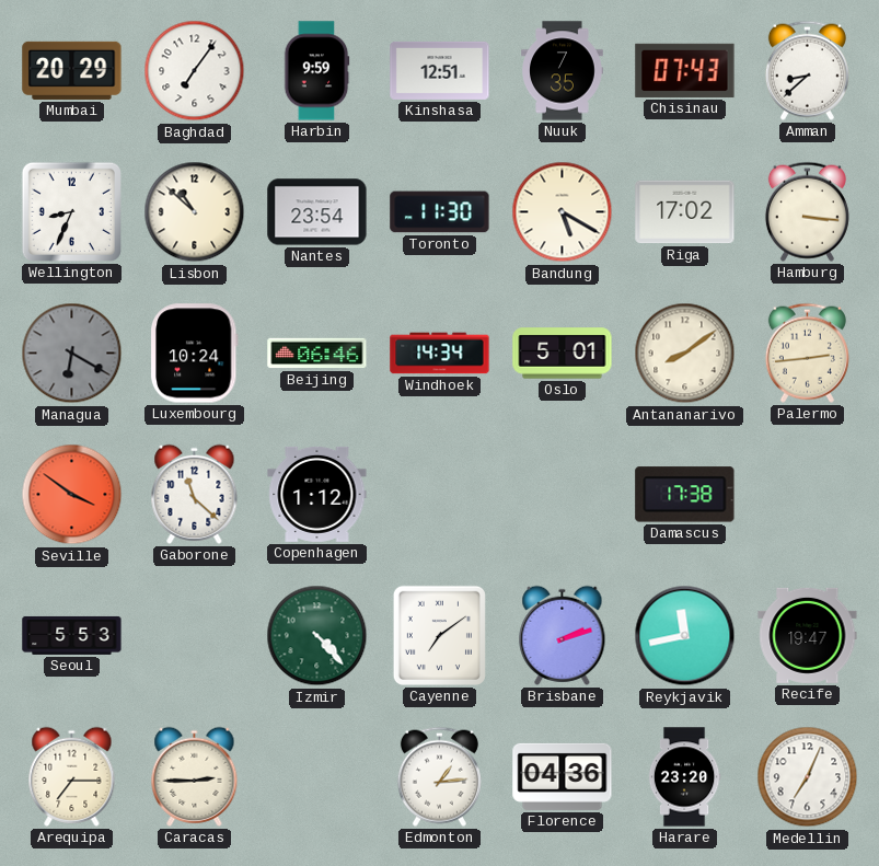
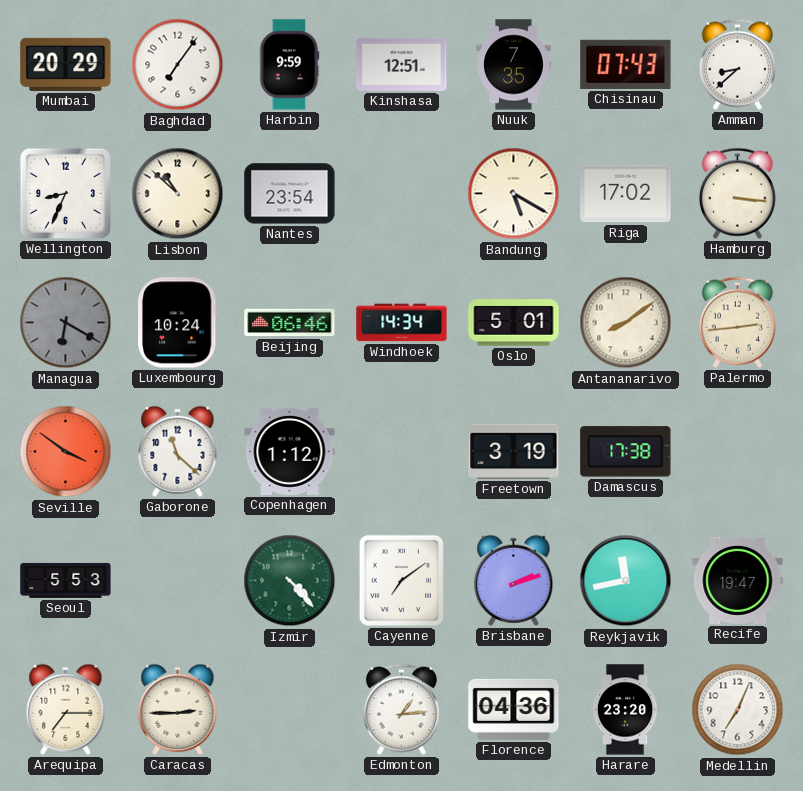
Toronto: 11:30 -> none
Freetown: none -> 3:19
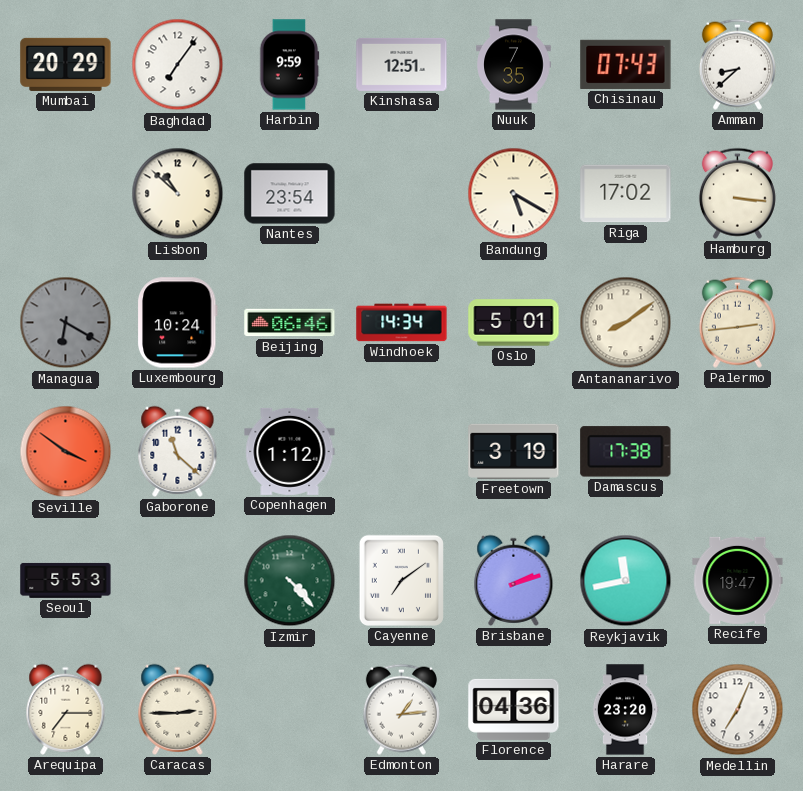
Wellington: 8:34 -> none
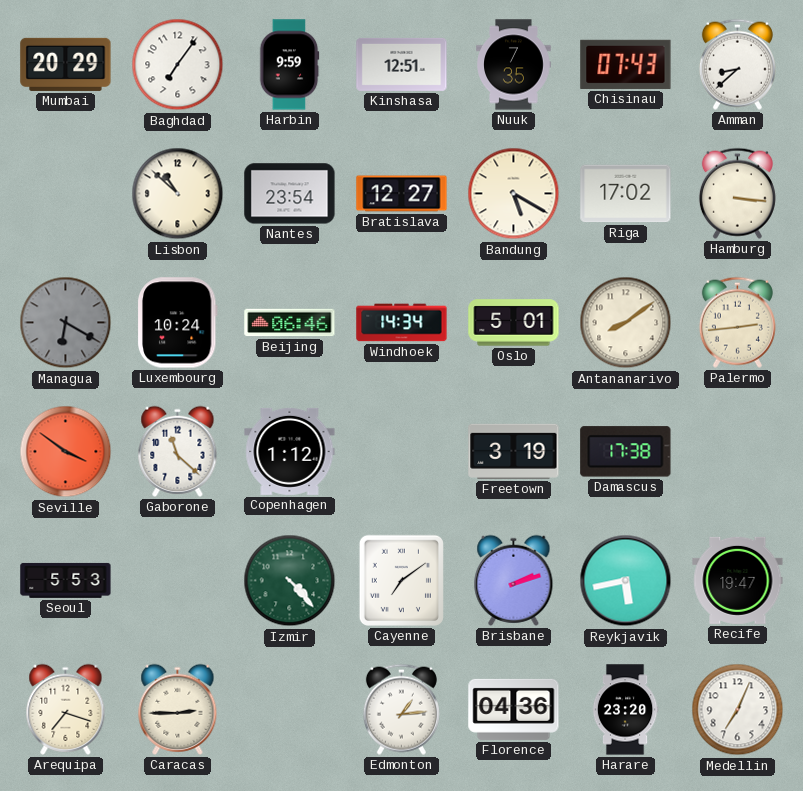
Bratislava: none -> 12:27
Reykjavik: 11:43 -> 5:43
Arequipa: 7:15 -> 7:18
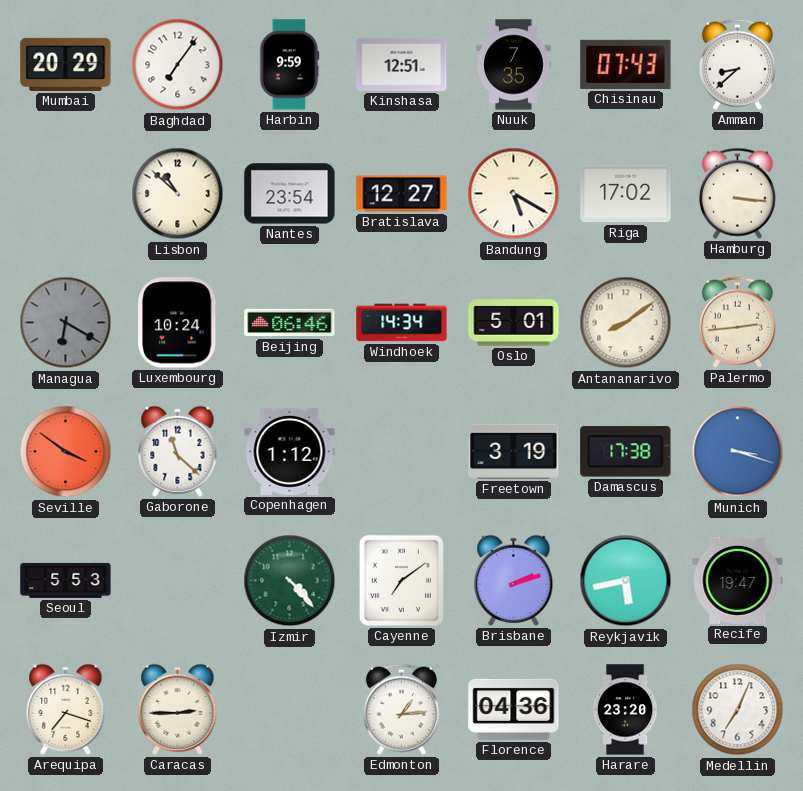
Munich: none -> 3:18
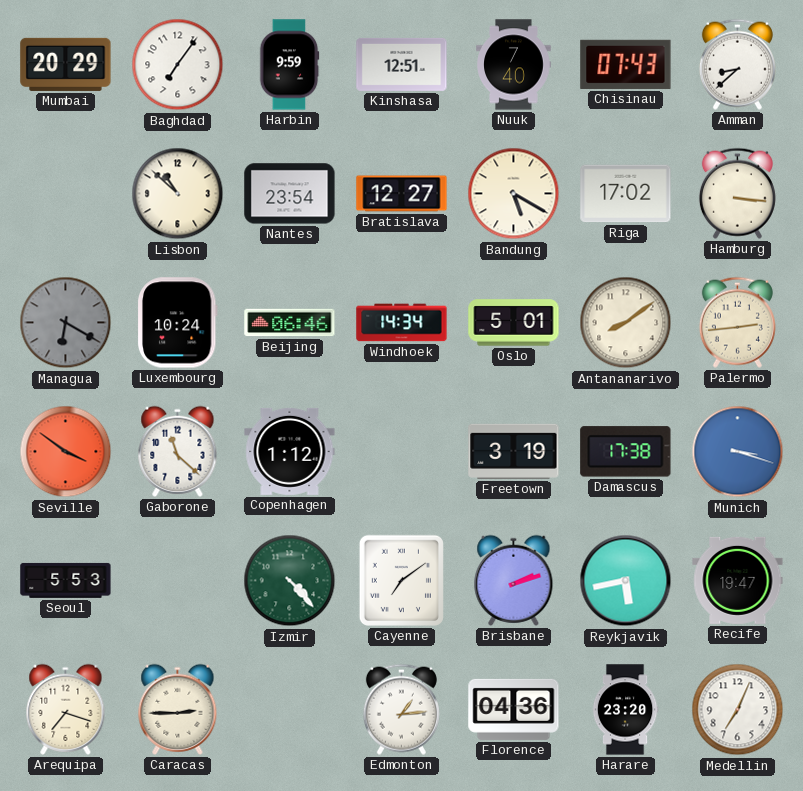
Nuuk: 7:35 -> 7:40
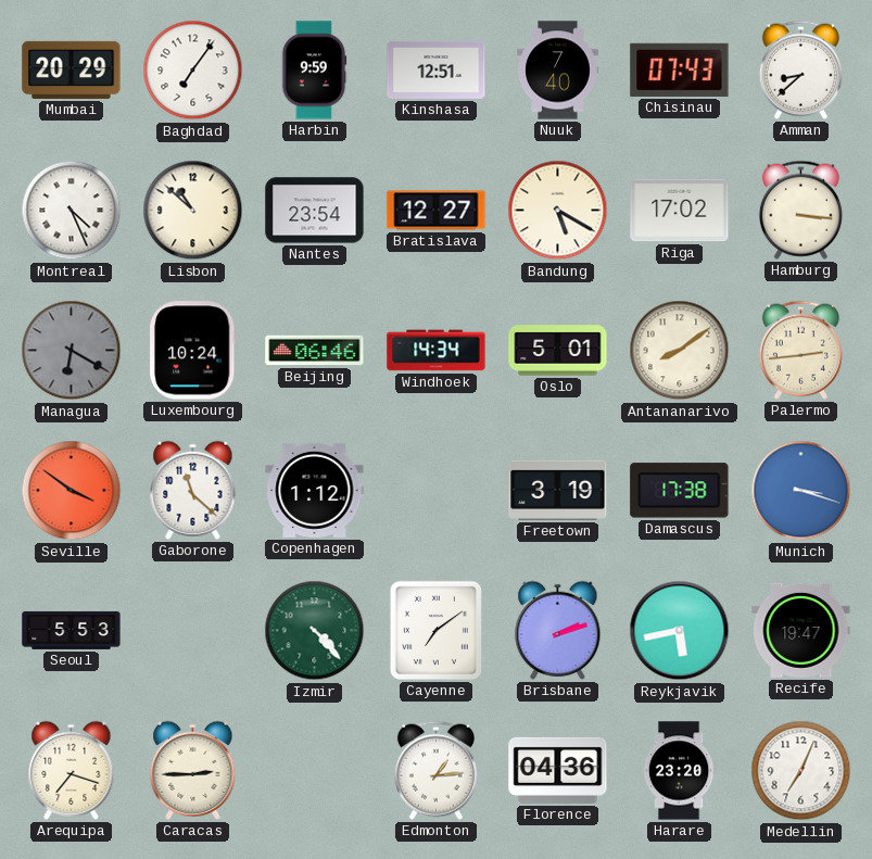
Montreal: none -> 4:26
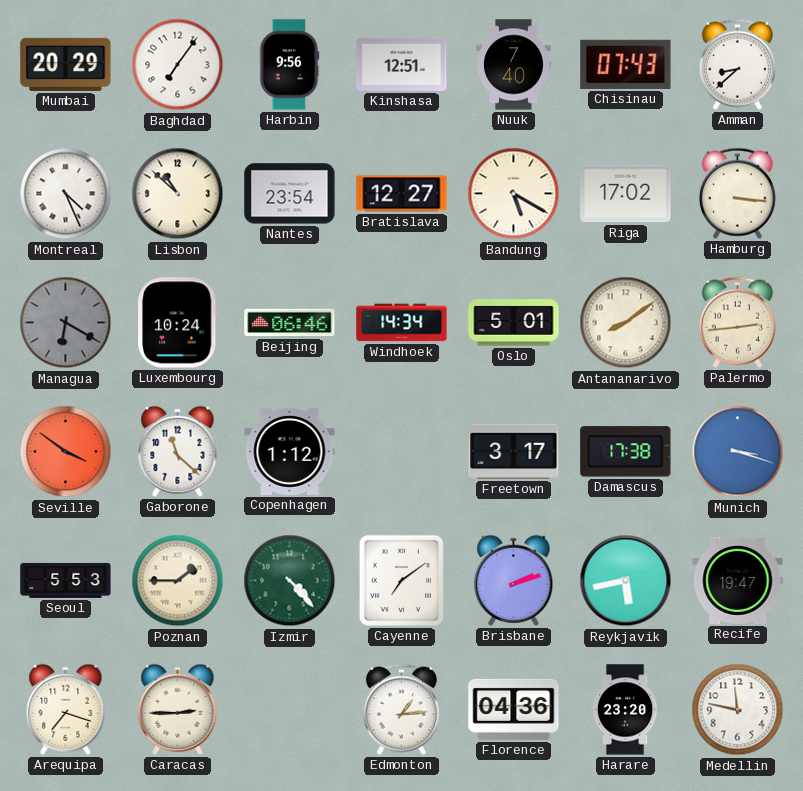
Harbin: 9:59 -> 9:56
Freetown: 3:19 -> 3:17
Poznan: none -> 1:45
Medellin: 7:04 -> 11:47
